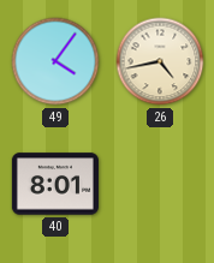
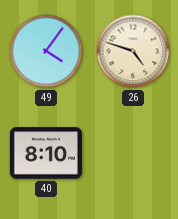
26: 4:43 -> 4:48
40: 8:01 -> 8:10
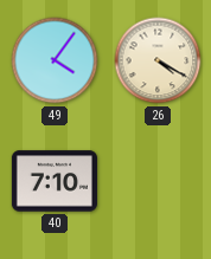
26: 4:48 -> 4:20
40: 8:10 -> 7:10
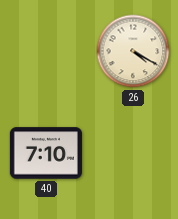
49: 4:06 -> none
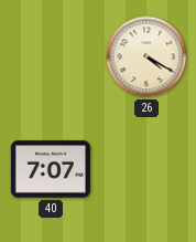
40: 7:10 -> 7:07
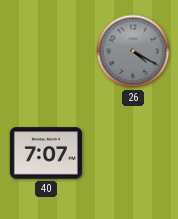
26 dial: cream -> grey
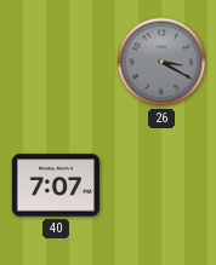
26: 4:20 -> 3:20
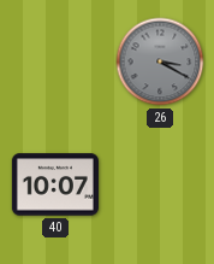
40: 7:07 -> 10:07
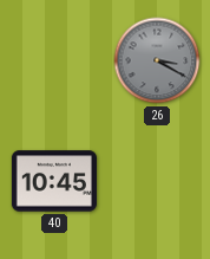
40: 10:07 -> 10:45
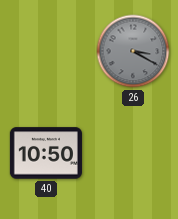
40: 10:45 -> 10:50
